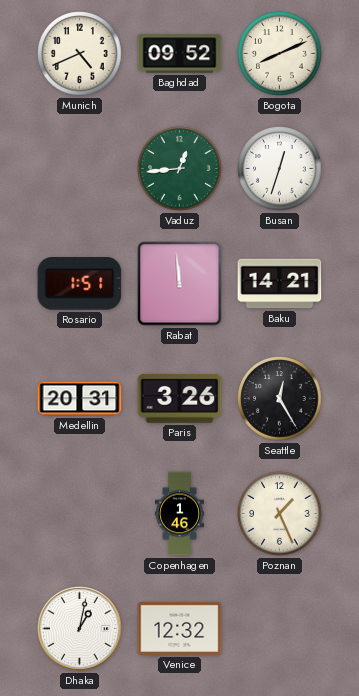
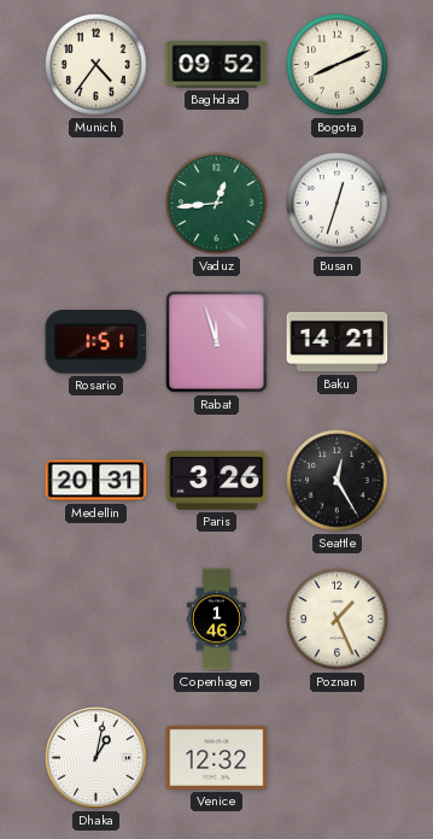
Munich: 4:41 -> 4:36
Rabat: 11:59 -> 11:57
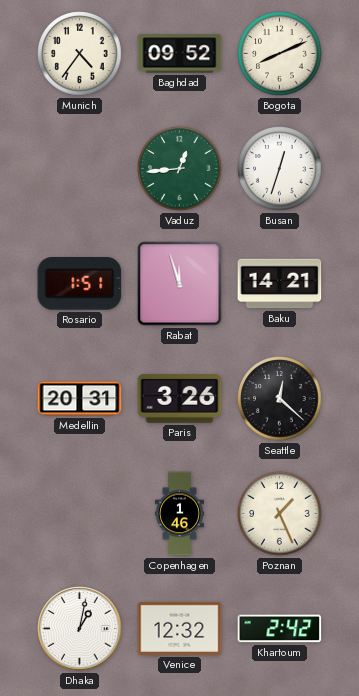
Seattle: 12:25 -> 12:22
Khartoum: none -> 2:42
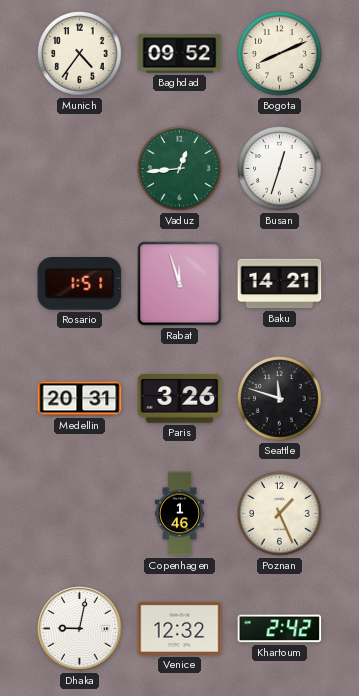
Seattle: 12:22 -> 11:48
Dhaka: 1:02 -> 9:02
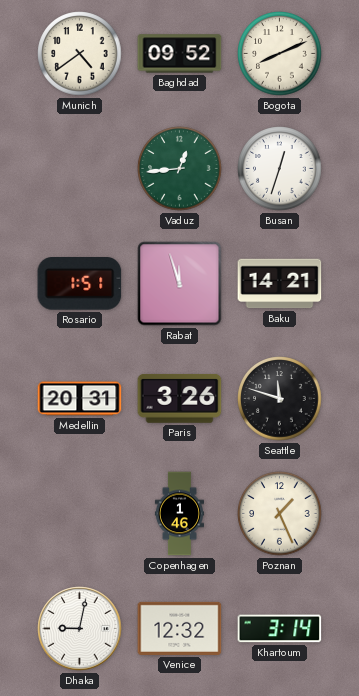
Munich: 4:36 -> 4:39
Khartoum: 2:42 -> 3:14
